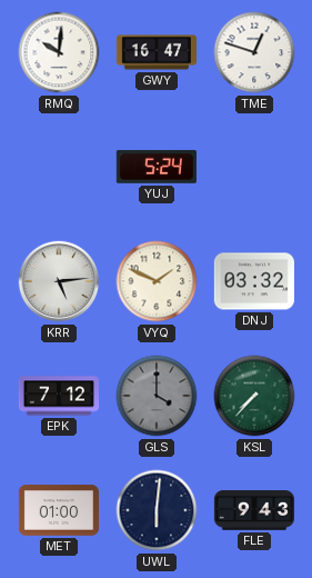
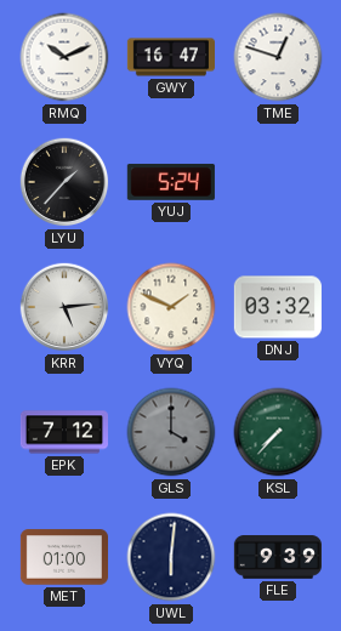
RMQ: 10:01 -> 10:11
LYU: none -> 1:37
FLE: 9:43 -> 9:39
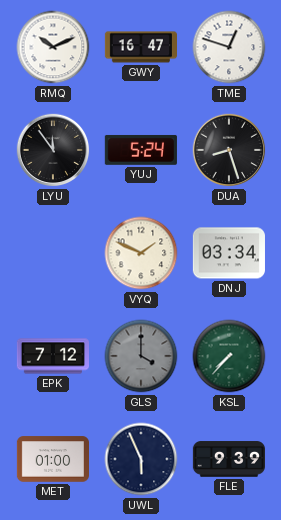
LYU: 1:37 -> 11:54
DUA: none -> 8:27
KRR: 5:14 -> none
DNJ: 03:32 -> 03:34
UWL: 6:01 -> 5:56
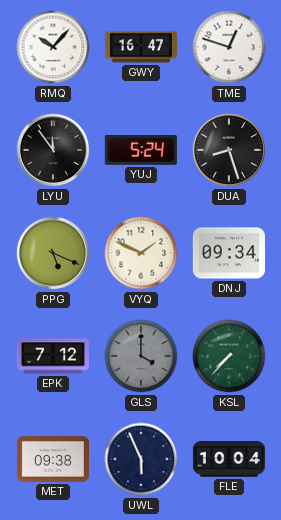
RMQ: 10:11 -> 10:07
PPG: none -> 5:19
DNJ: 03:34 -> 09:34
MET: 01:00 -> 09:38
FLE: 9:39 -> 10:04
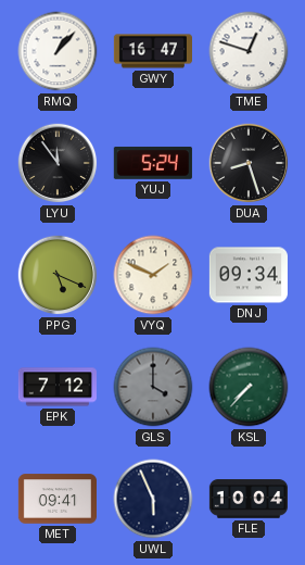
RMQ: 10:07 -> 1:07
MET: 09:38 -> 09:41
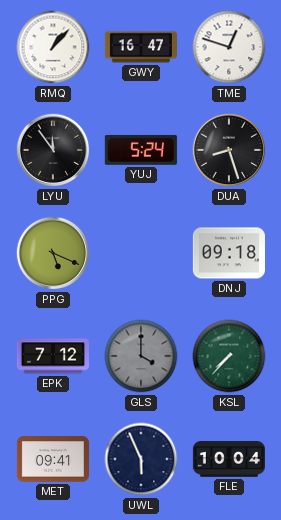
VYQ: 1:49 -> none
DNJ: 09:34 -> 09:18
